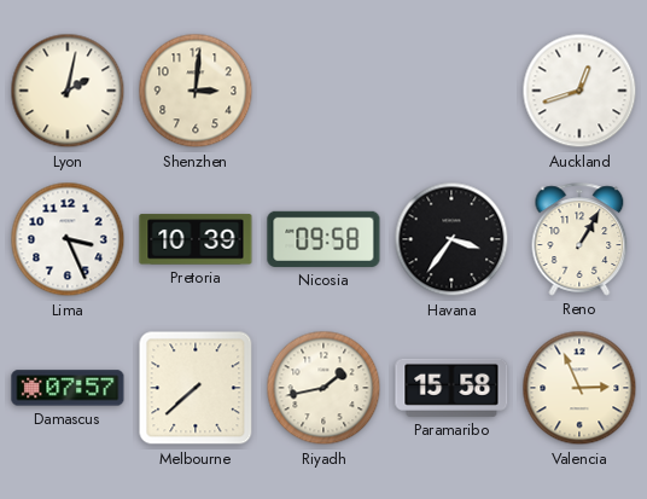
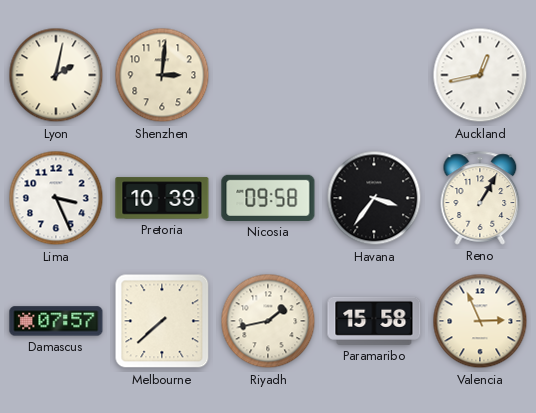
Auckland: 12:42 -> 12:43
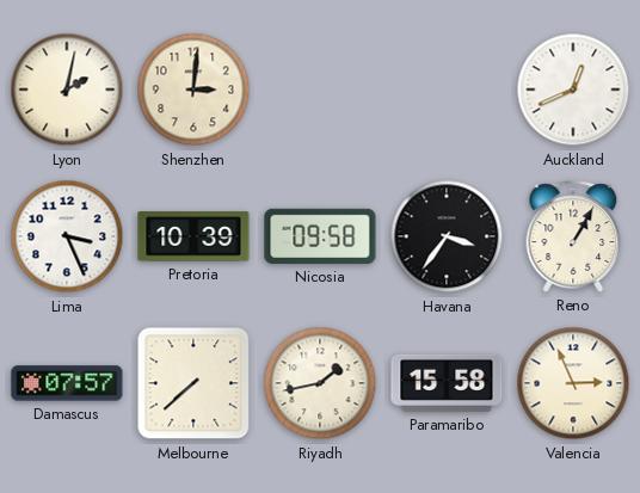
Auckland: 12:43 -> 12:41
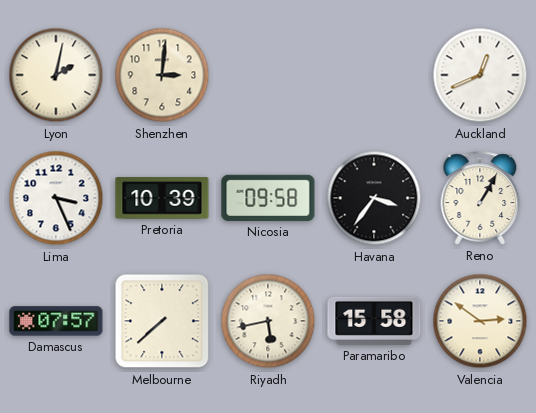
Riyadh: 1:43 -> 5:43
Valencia: 2:56 -> 2:51
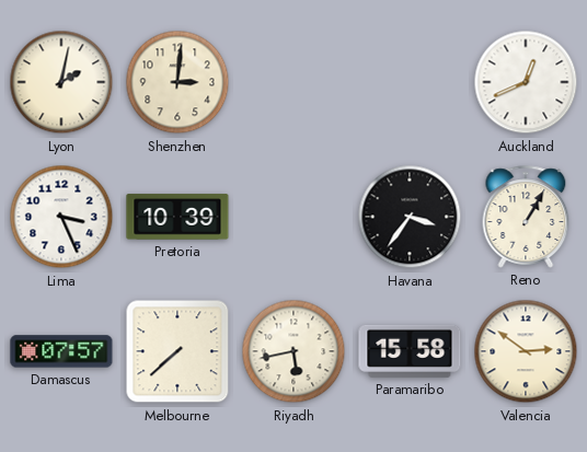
Nicosia: 09:58 -> none
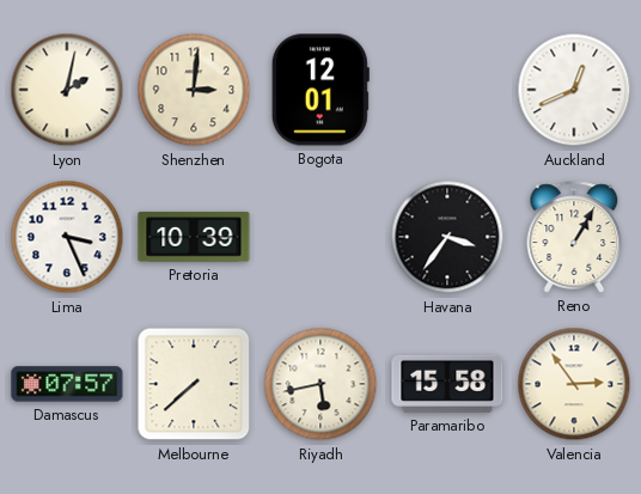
Bogota: none -> 12:01
Valencia: 2:51 -> 2:54
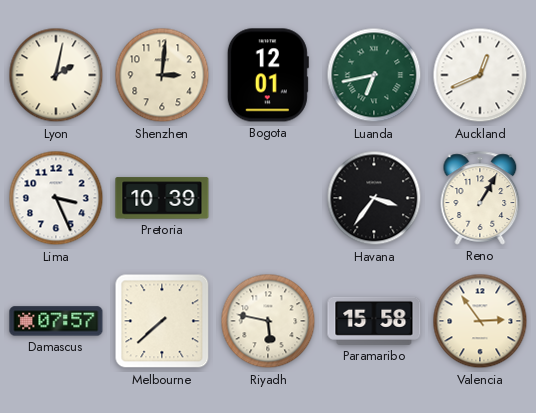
Luanda: none -> 6:43
Riyadh: 5:43 -> 5:47
